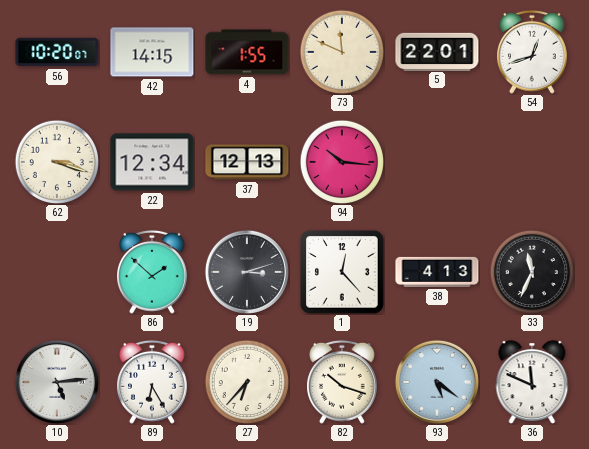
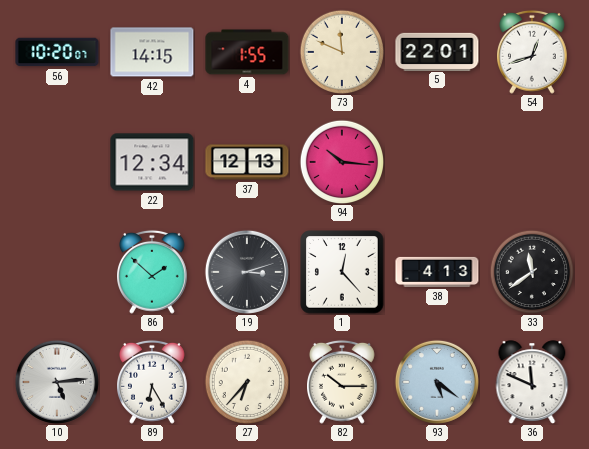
62: 3:18 -> none
33: 11:34 -> 11:39
82: 10:18 -> 10:15
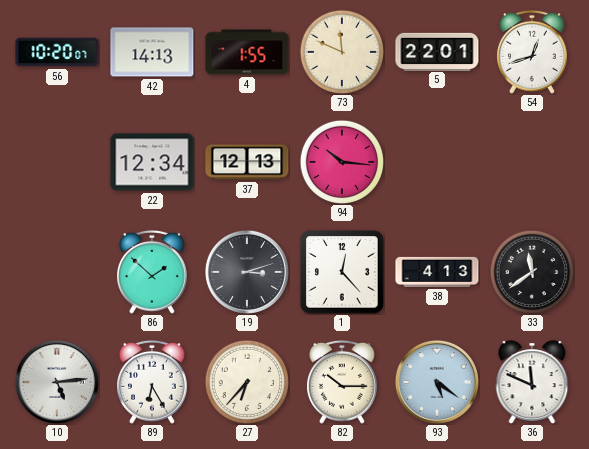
42: 14:15 -> 14:13
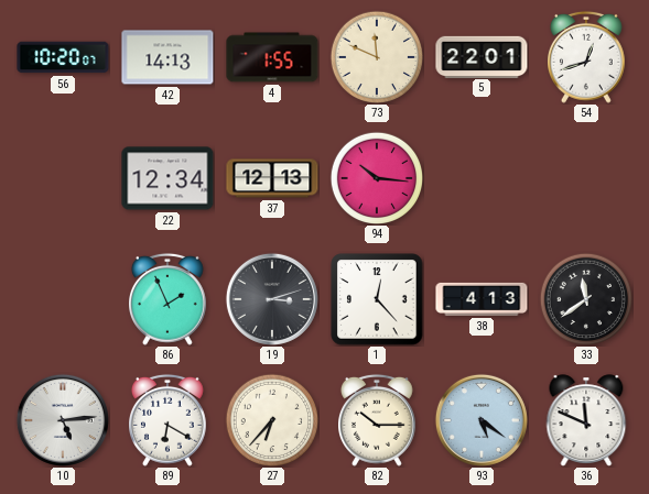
86: 1:52 -> 1:56
89: 6:25 -> 6:20
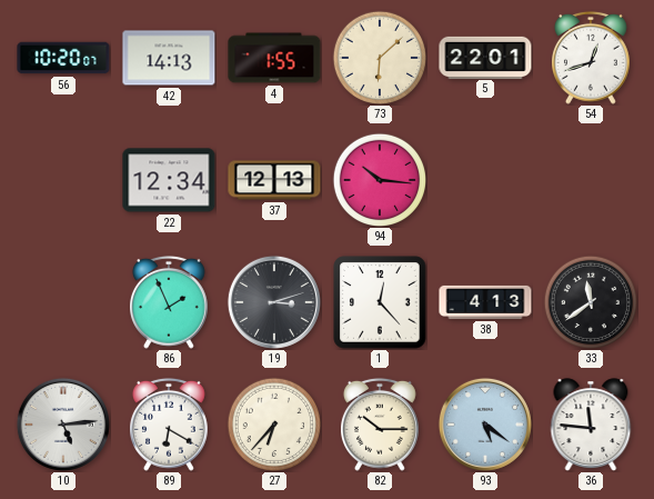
73: 11:49 -> 6:08
36: 11:49 -> 11:46
